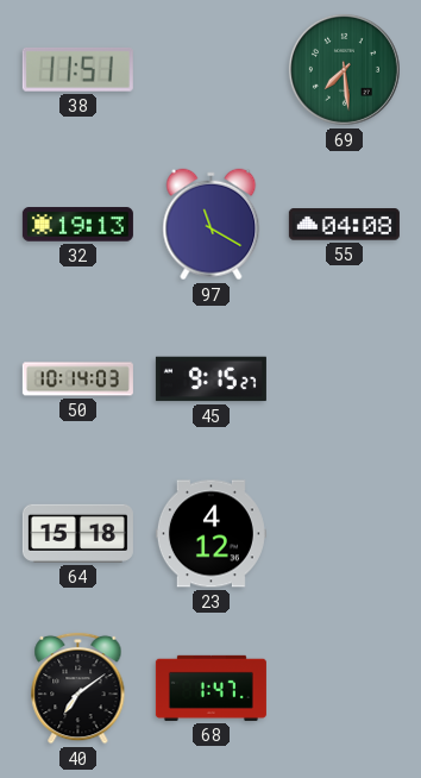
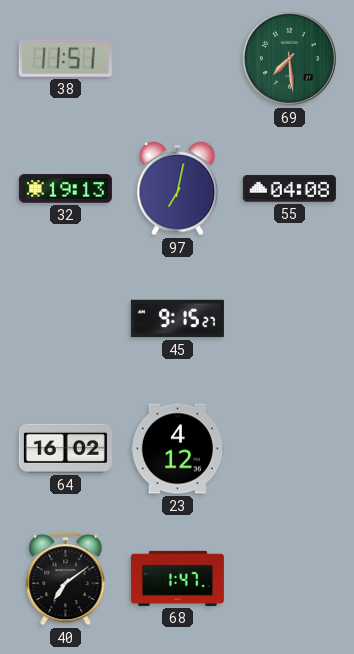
97: 11:20 -> 7:02
50: 10:14 -> none
64: 15:18 -> 16:02
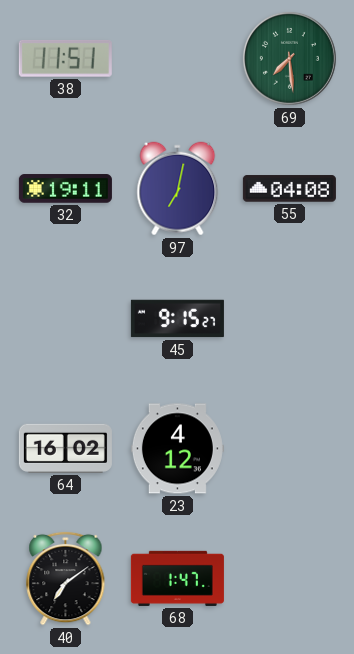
32: 19:13 -> 19:11
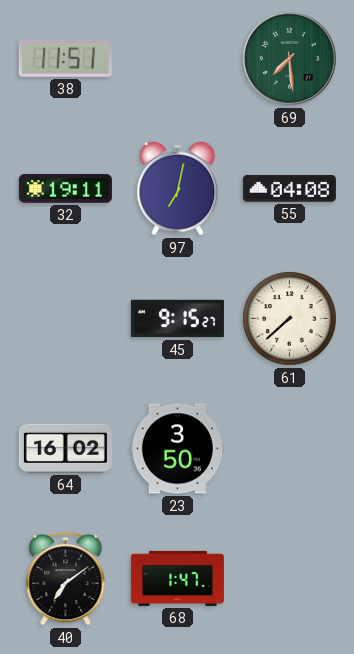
61: none -> 7:38
23: 4:12 -> 3:50
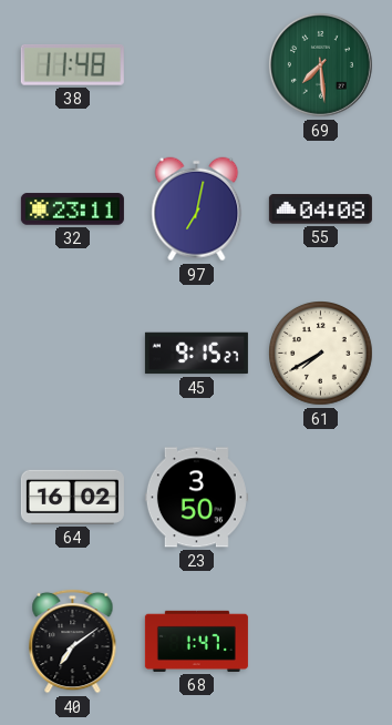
38: 11:51 -> 11:48
32: 19:11 -> 23:11
61: 7:38 -> 7:40
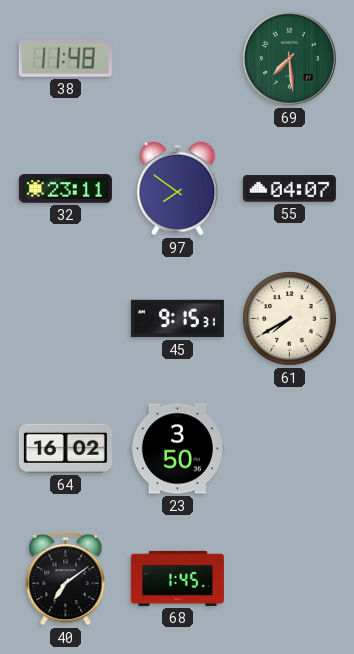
97: 7:02 -> 7:51
55: 04:08 -> 04:07
45: 9:15:27 -> 9:15:31
68: 1:47 -> 1:45
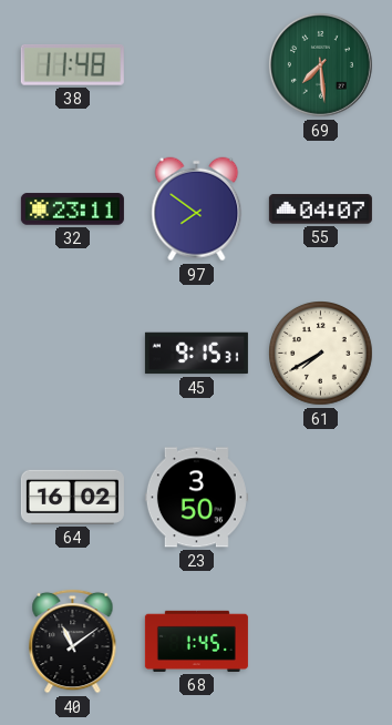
40: 7:09 -> 11:09
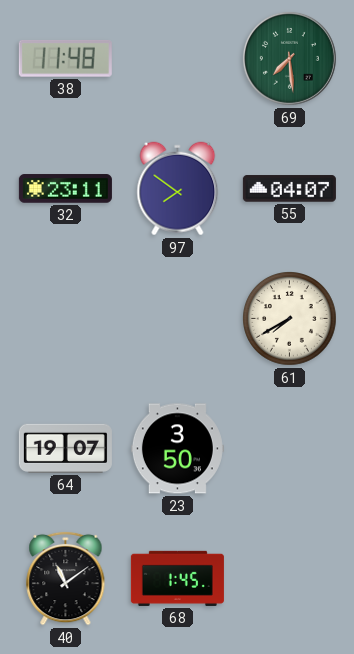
45: 9:15 -> none
64: 16:02 -> 19:07
